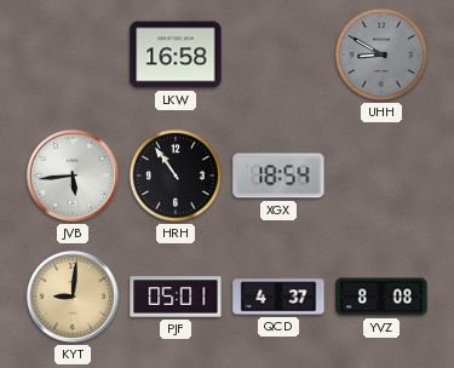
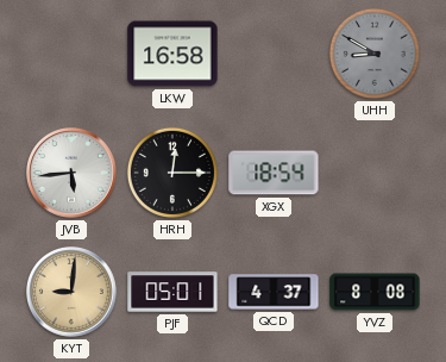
HRH: 10:54 -> 12:15
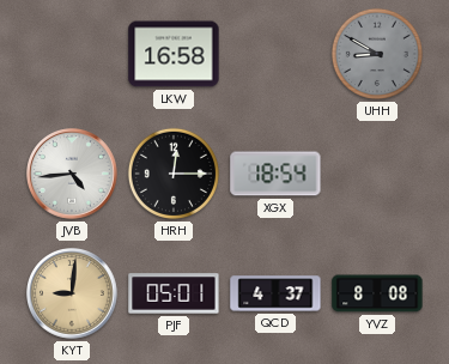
JVB: 5:44 -> 4:44
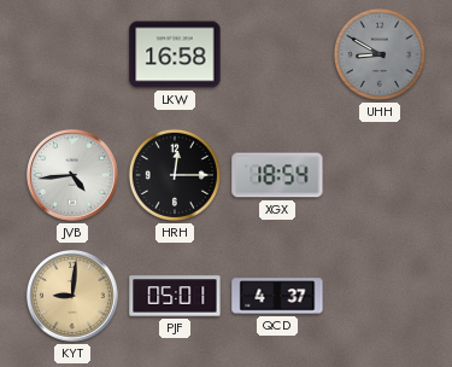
YVZ: 8:08 -> none
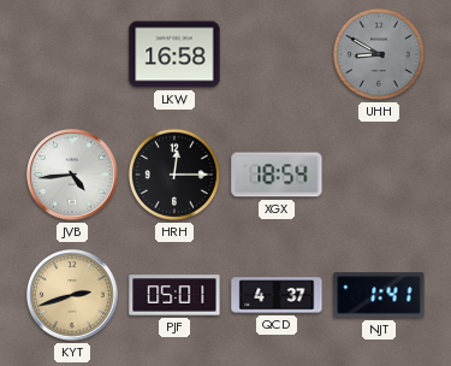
KYT: 9:01 -> 2:42
NJT: none -> 1:41
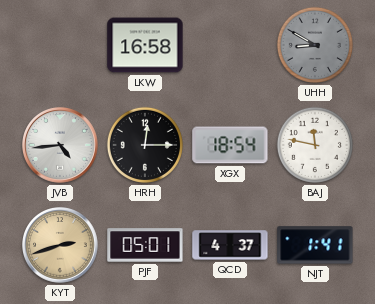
BAJ: none -> 11:47
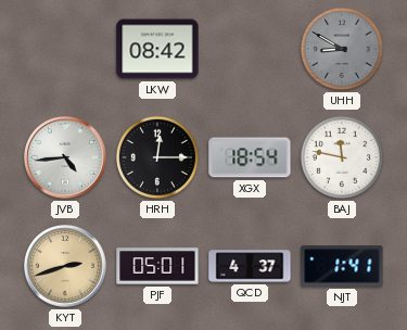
LKW: 16:58 -> 08:42
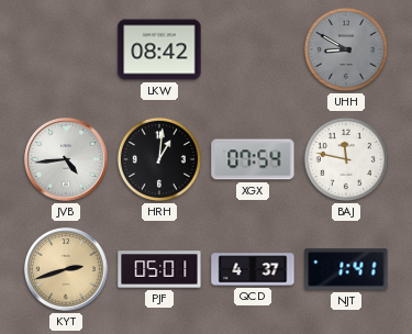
HRH: 12:15 -> 1:01
XGX: 18:54 -> 07:54
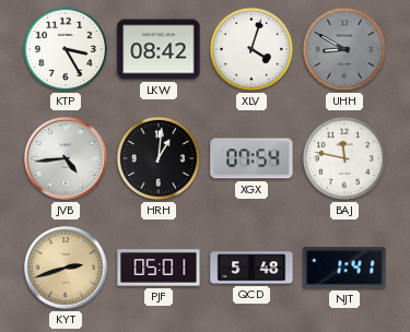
KTP: none -> 3:25
XLV: none -> 4:03
QCD: 4:37 -> 5:48
